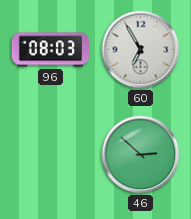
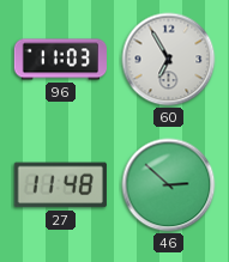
96: 08:03 -> 11:03
27: none -> 11:48
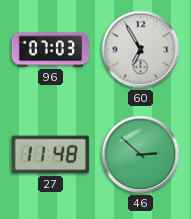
96: 11:03 -> 07:03
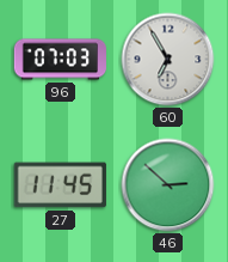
27: 11:48 -> 11:45
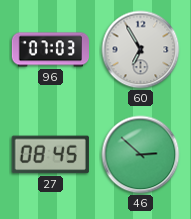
27: 11:45 -> 08:45
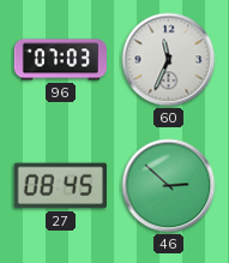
60: 6:55 -> 11:34
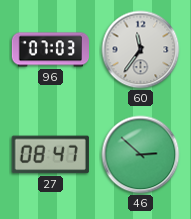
60: 11:34 -> 11:36
27: 08:45 -> 08:47
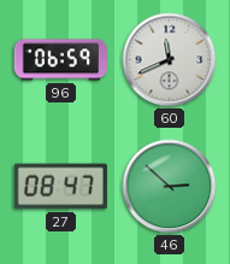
96: 07:03 -> 06:59
60: 11:36 -> 11:41
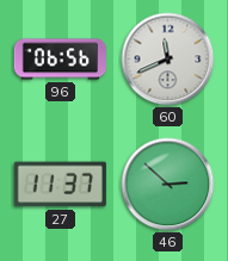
96: 06:59 -> 06:56
27: 08:47 -> 11:37
